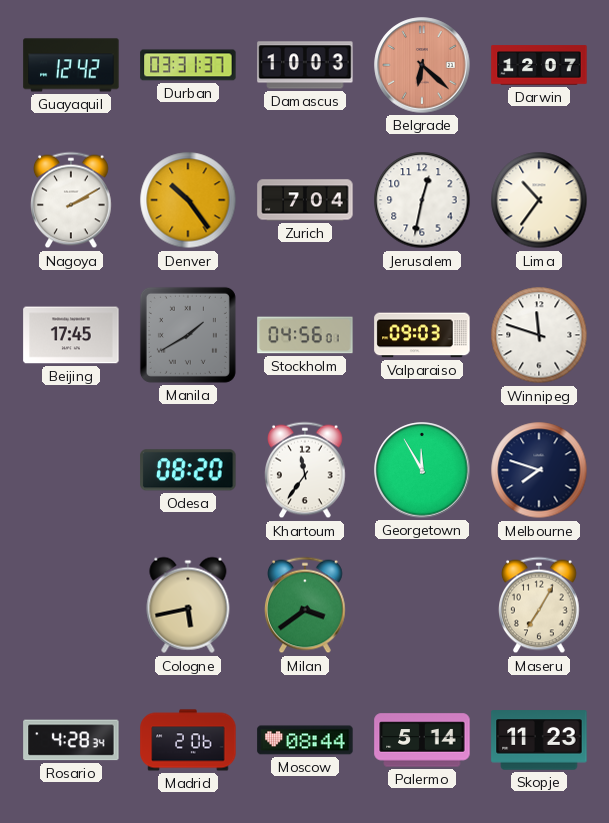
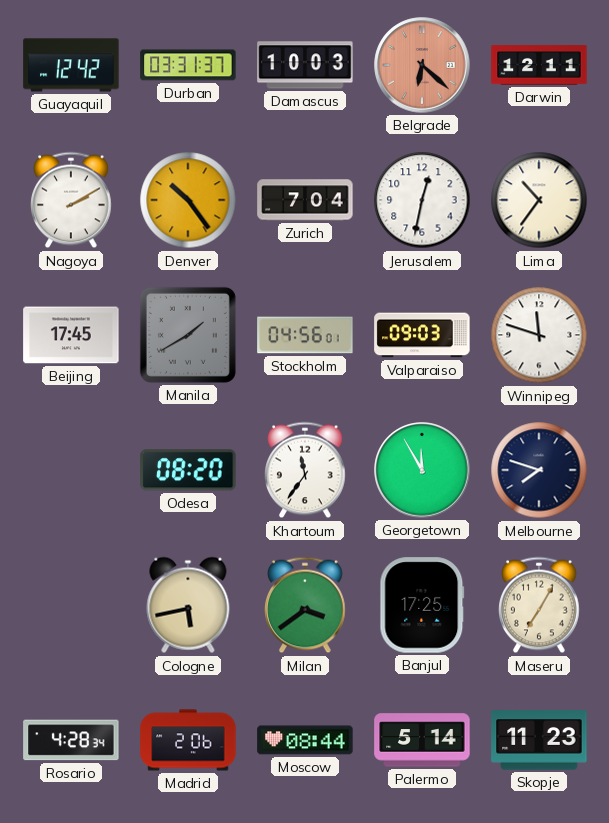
Darwin: 12:07 -> 12:11
Banjul: none -> 17:25
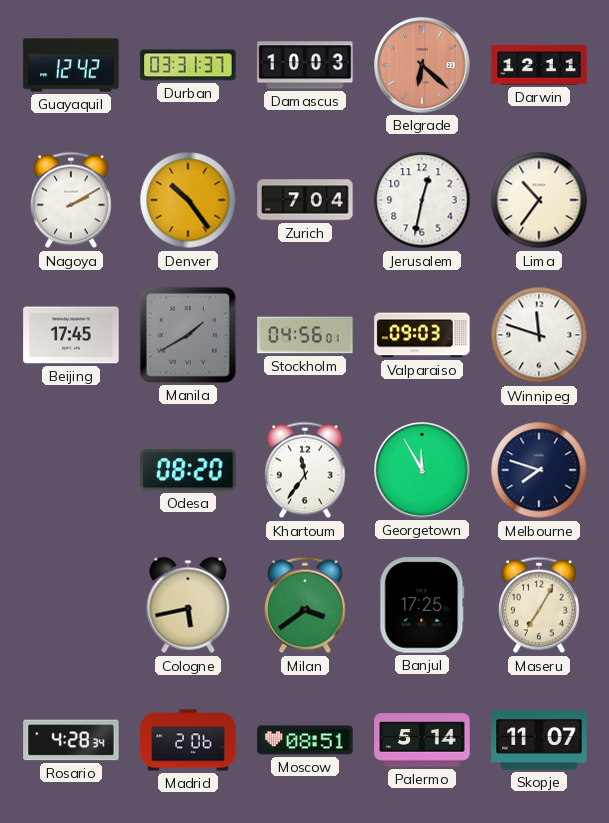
Moscow: 08:44 -> 08:51
Skopje: 11:23 -> 11:07
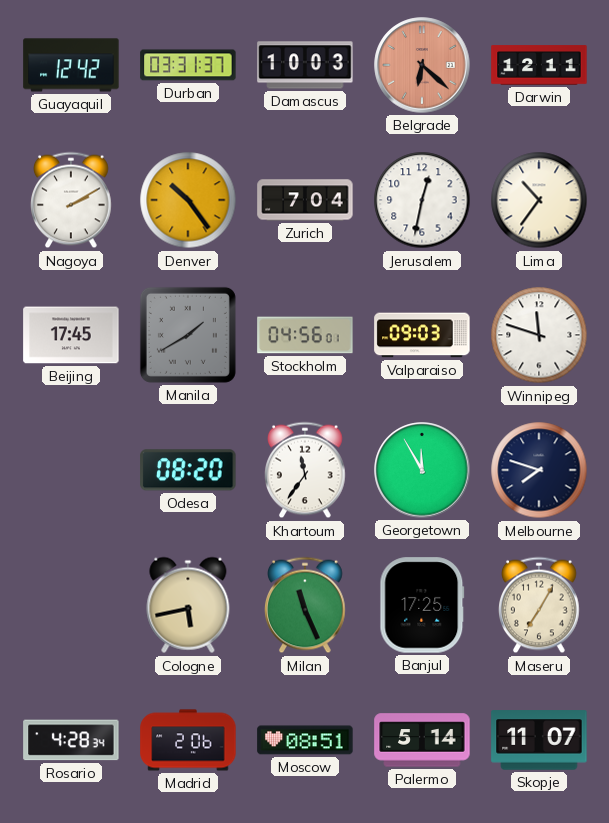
Milan: 3:39 -> 11:26
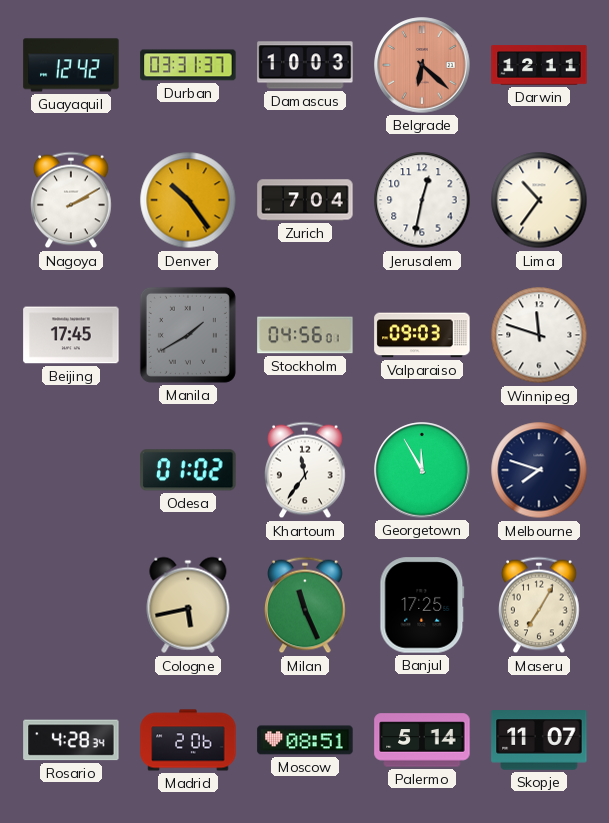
Odesa: 08:20 -> 01:02
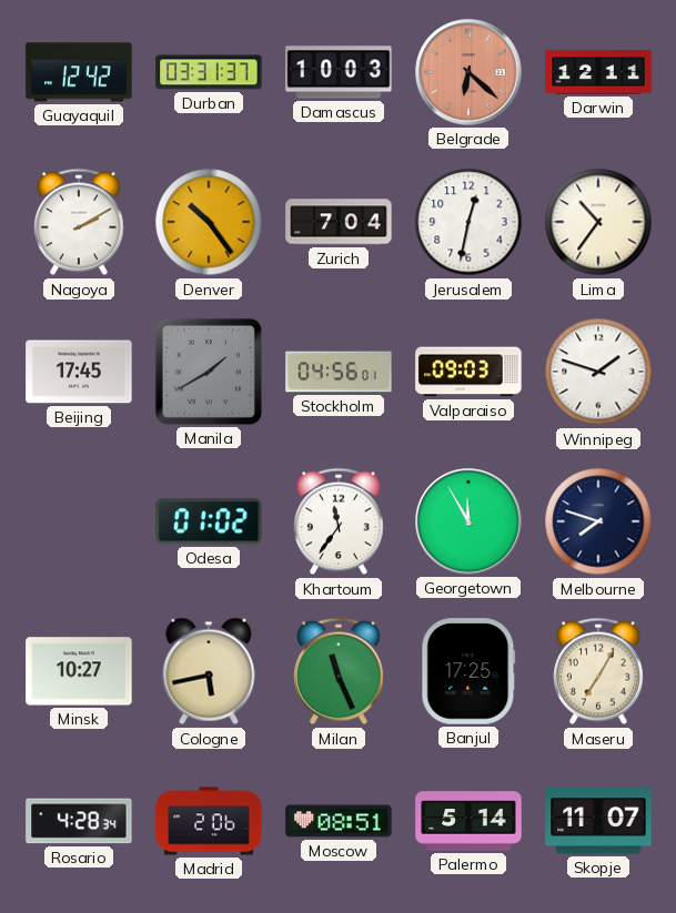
Winnipeg: 11:48 -> 1:48
Minsk: none -> 10:27
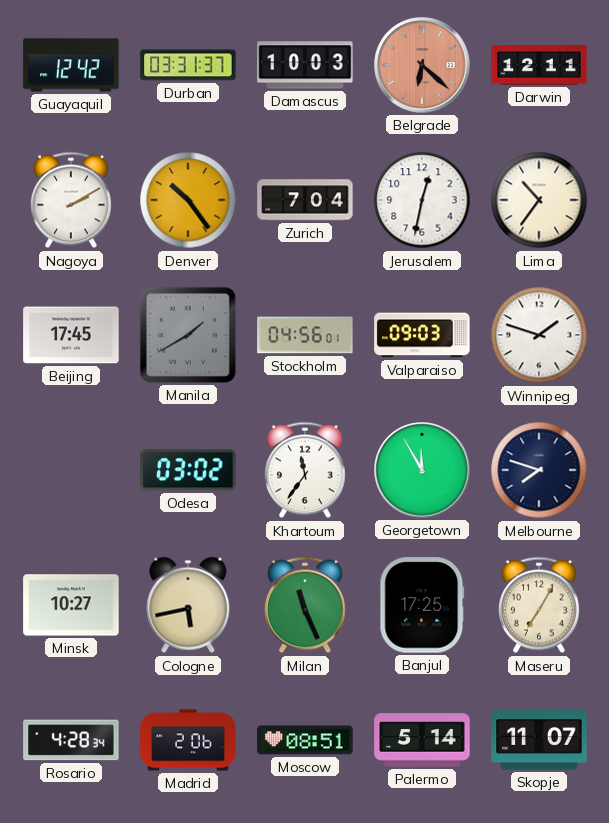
Odesa: 01:02 -> 03:02
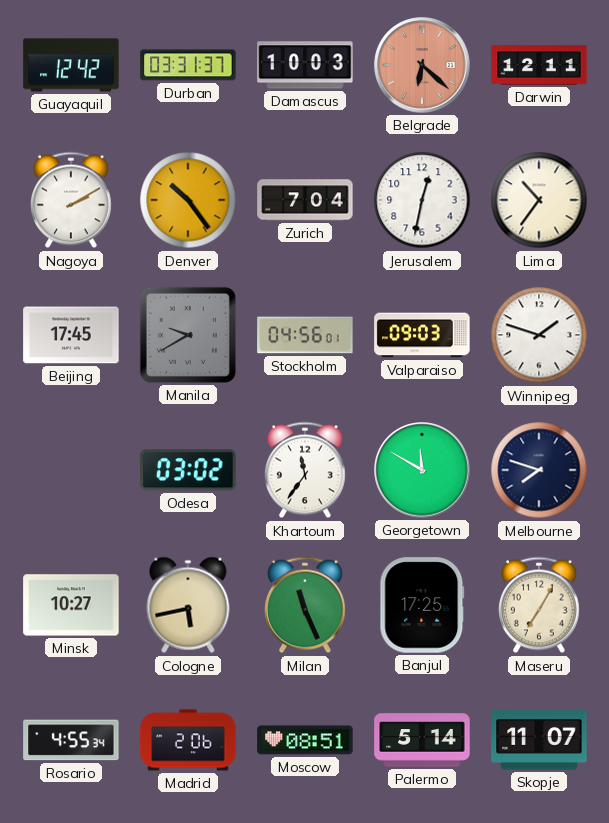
Manila: 1:40 -> 9:40
Georgetown: 11:55 -> 11:50
Rosario: 4:28 -> 4:55
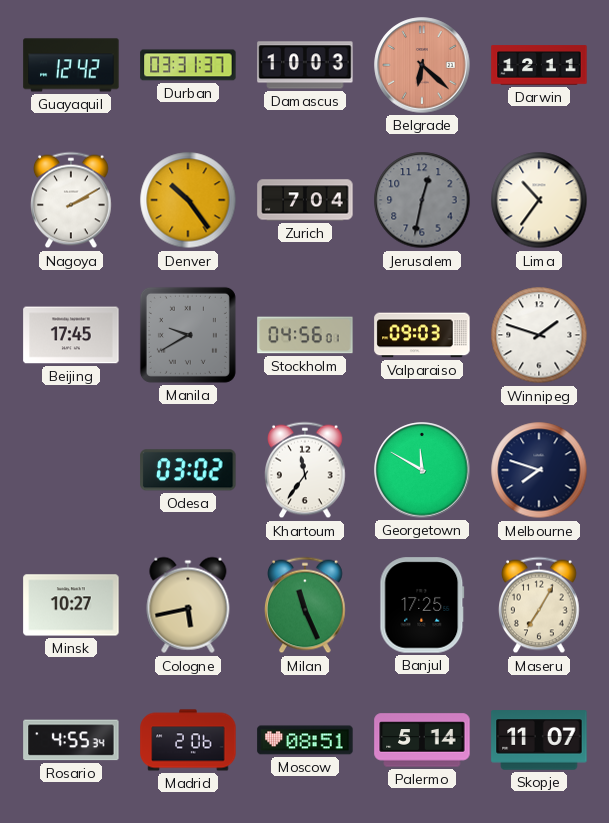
Jerusalem dial: white -> grey
